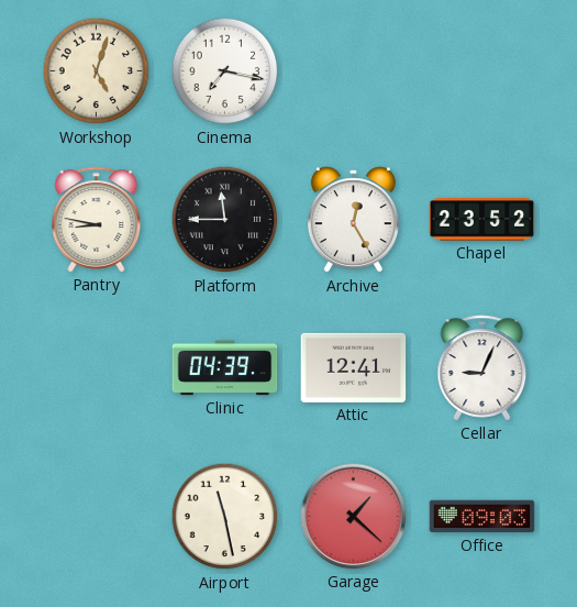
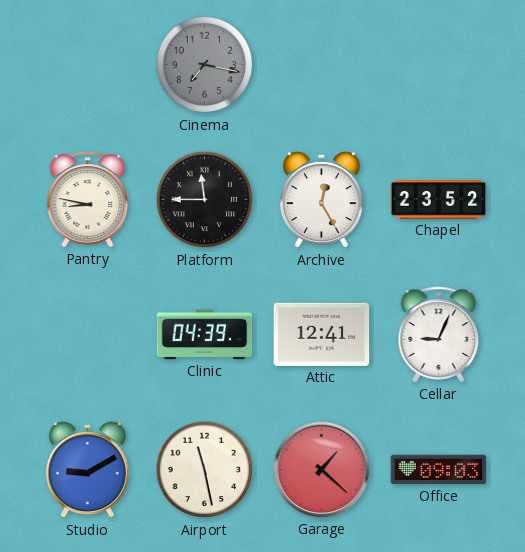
Workshop: 5:03 -> none
Cinema dial: white -> grey
Studio: none -> 9:10
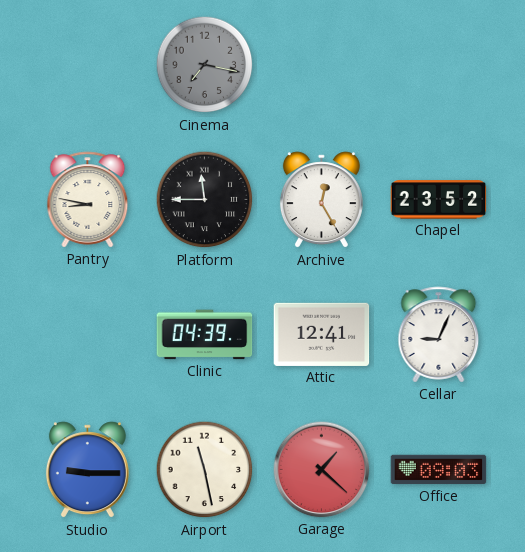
Studio: 9:10 -> 9:15
